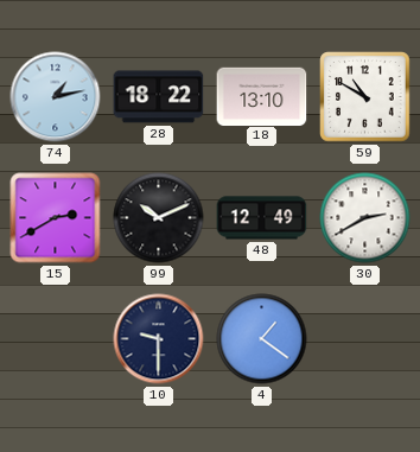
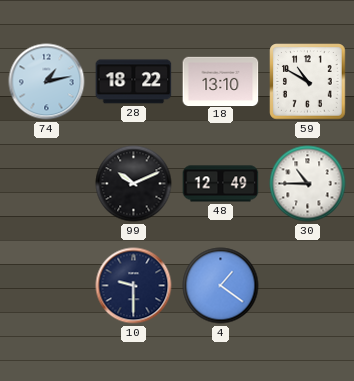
15: 2:40 -> none
30: 2:40 -> 10:45
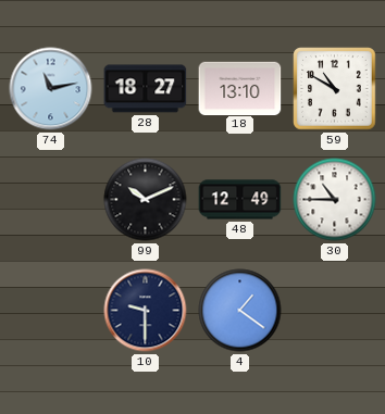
74: 1:13 -> 11:13
28: 18:22 -> 18:27
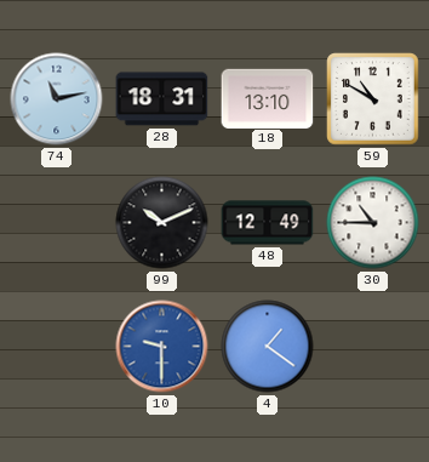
28: 18:27 -> 18:31
10 dial: navy -> blue
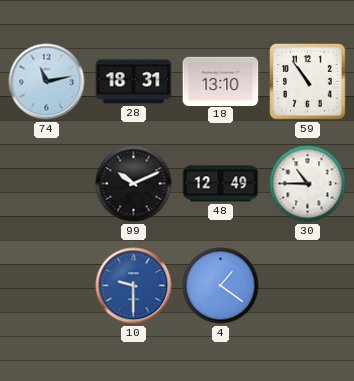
59: 10:50 -> 10:54
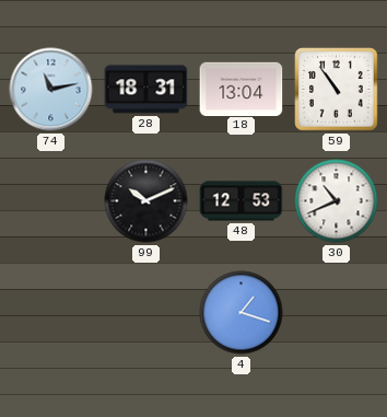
18: 13:10 -> 13:04
48: 12:49 -> 12:53
30: 10:45 -> 10:41
10: 9:30 -> none
4: 1:21 -> 1:18
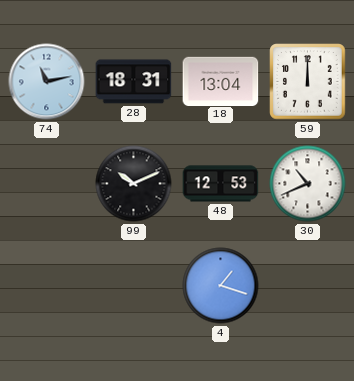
59: 10:54 -> 12:00
